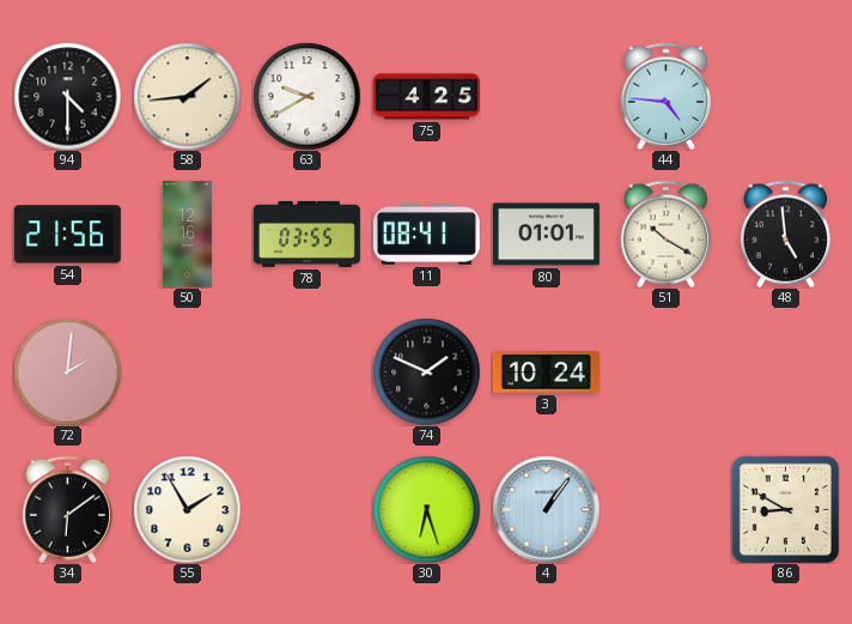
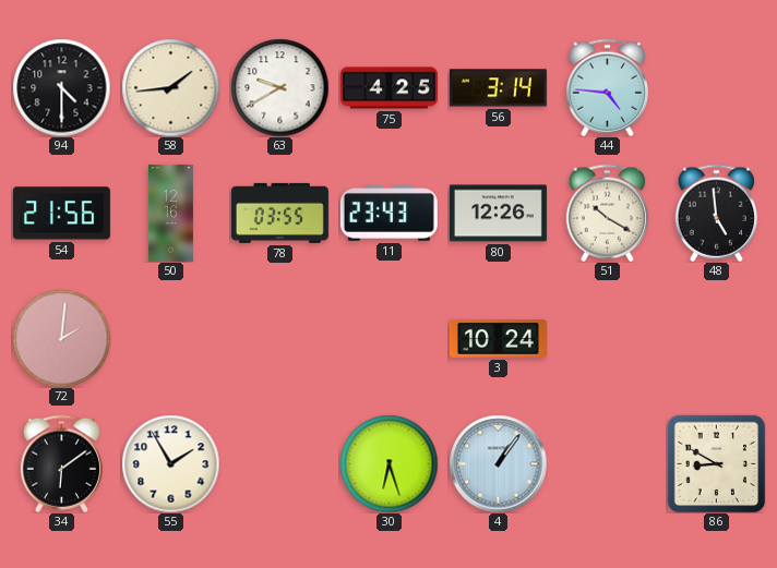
56: none -> 3:14
11: 08:41 -> 23:43
80: 01:01 -> 12:26
74: 1:49 -> none
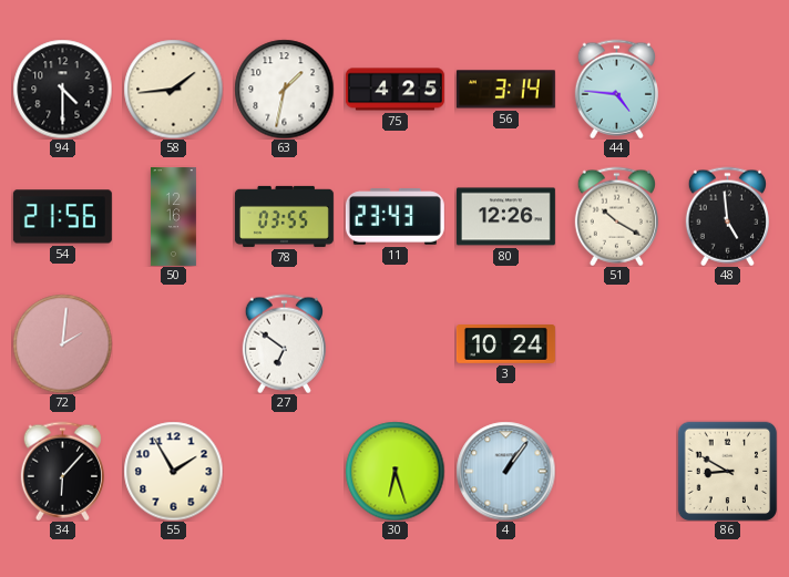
63: 9:40 -> 1:32
27: none -> 6:51
34: 6:09 -> 6:07
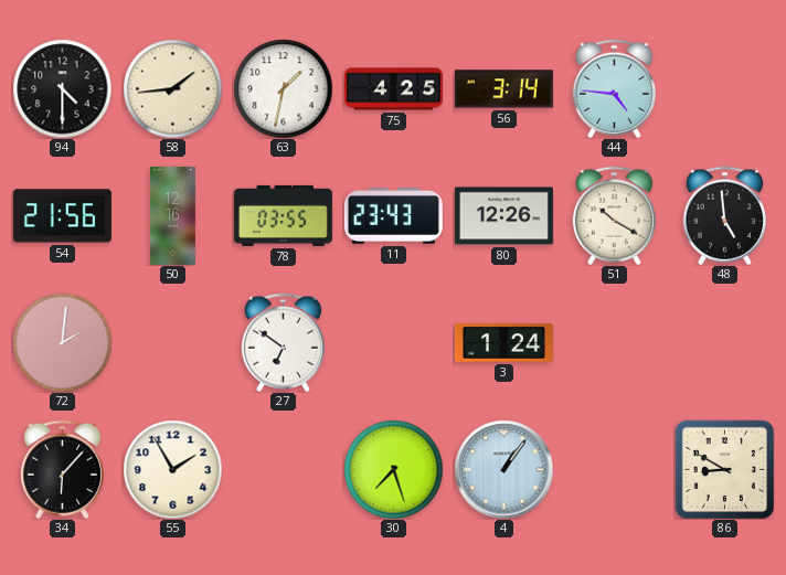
3: 10:24 -> 1:24
30: 6:27 -> 7:27
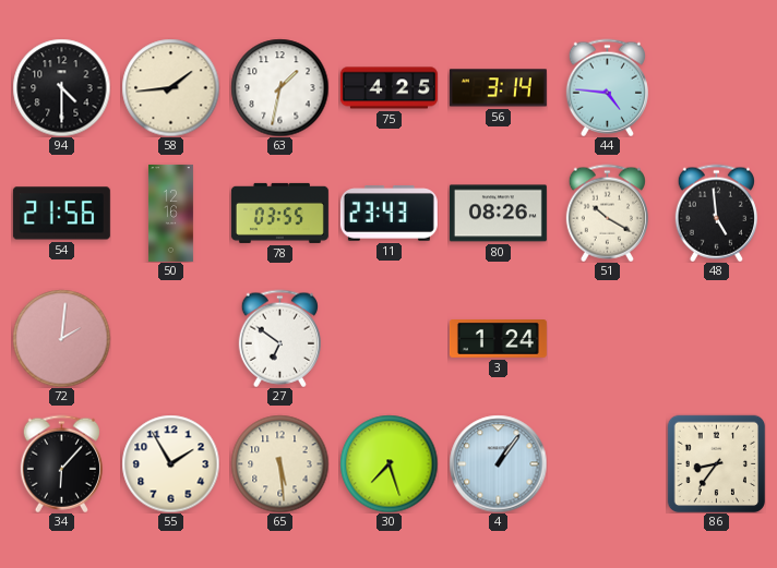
80: 12:26 -> 08:26
65: none -> 5:29
86: 8:50 -> 8:36
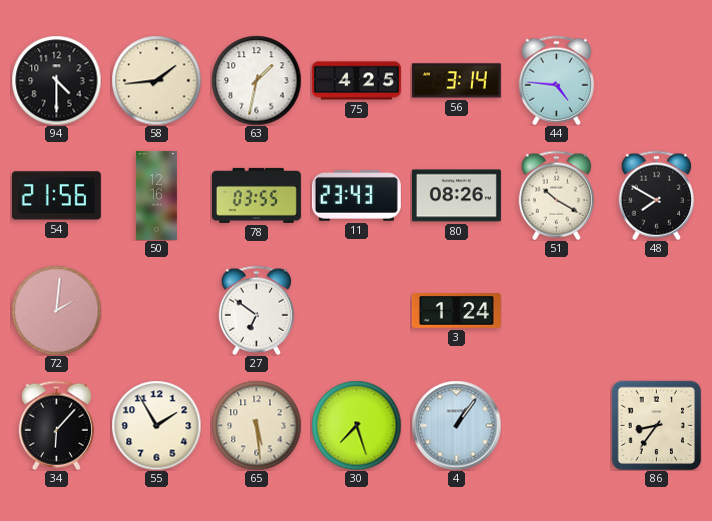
48: 4:59 -> 7:50
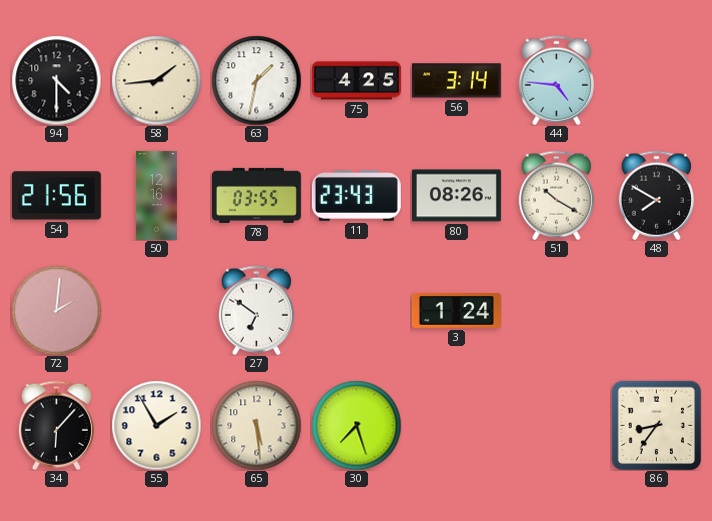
4: 1:06 -> none
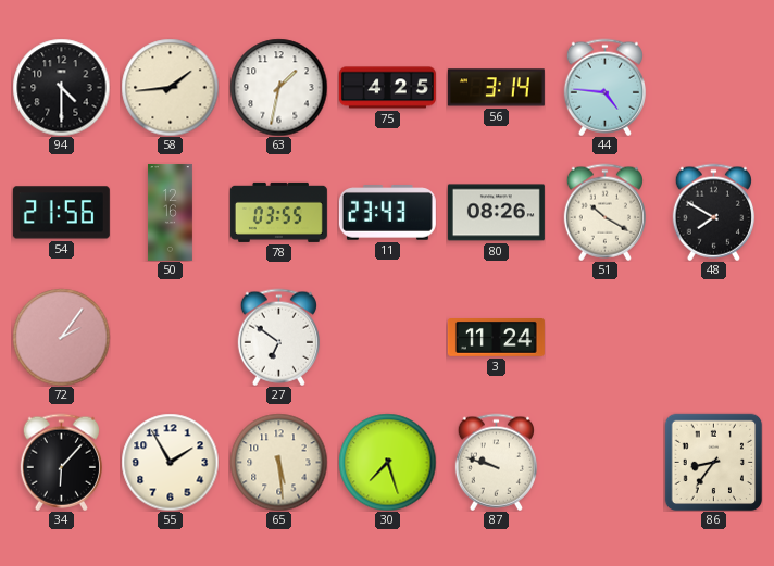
72: 2:01 -> 2:06
3: 1:24 -> 11:24
87: none -> 9:48
